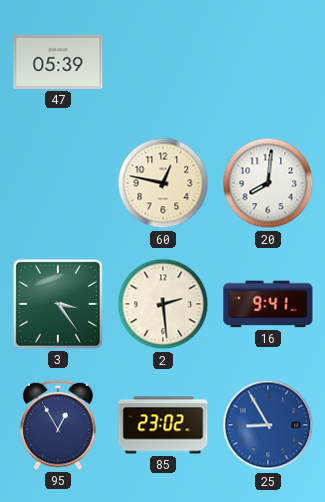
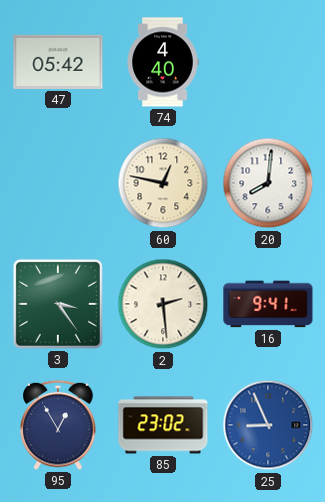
47: 05:39 -> 05:42
74: none -> 4:40
25: 8:55 -> 8:56
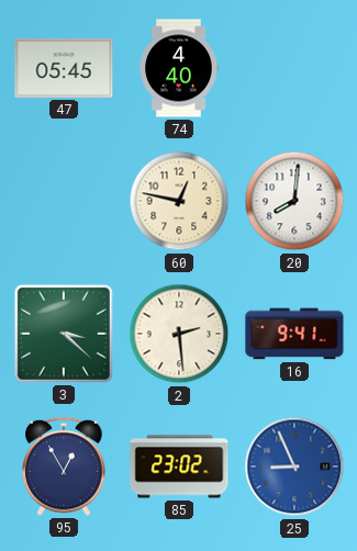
47: 05:42 -> 05:45
3: 3:24 -> 3:22
